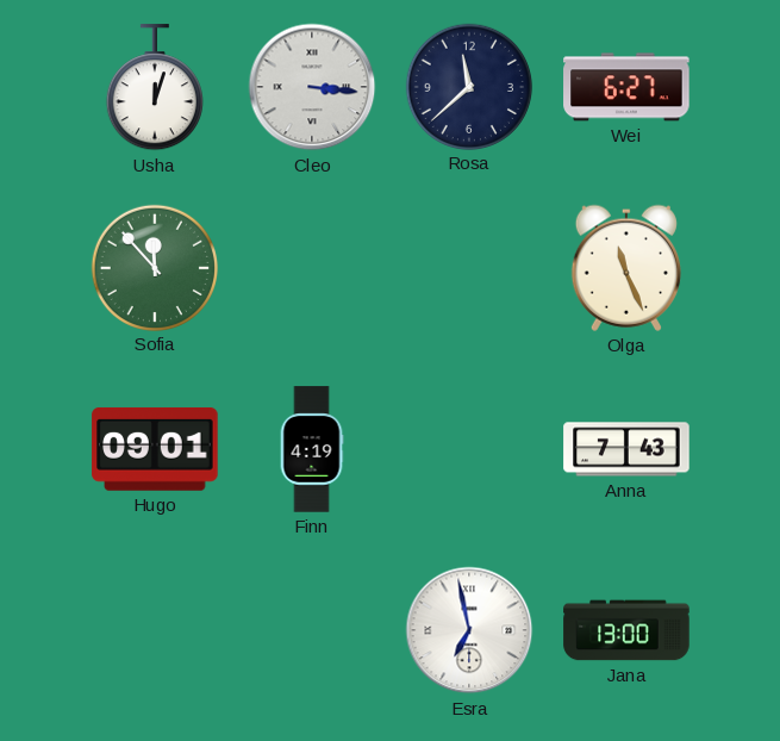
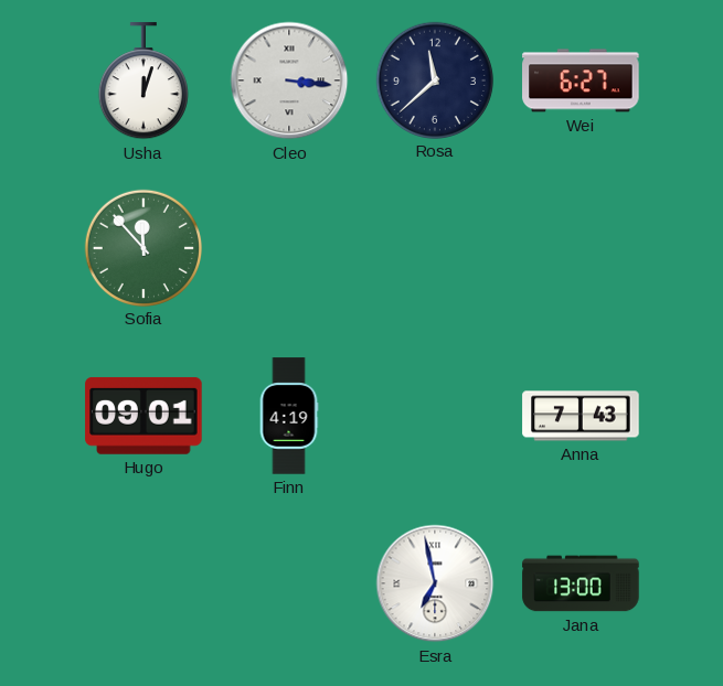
Olga: 11:26 -> none
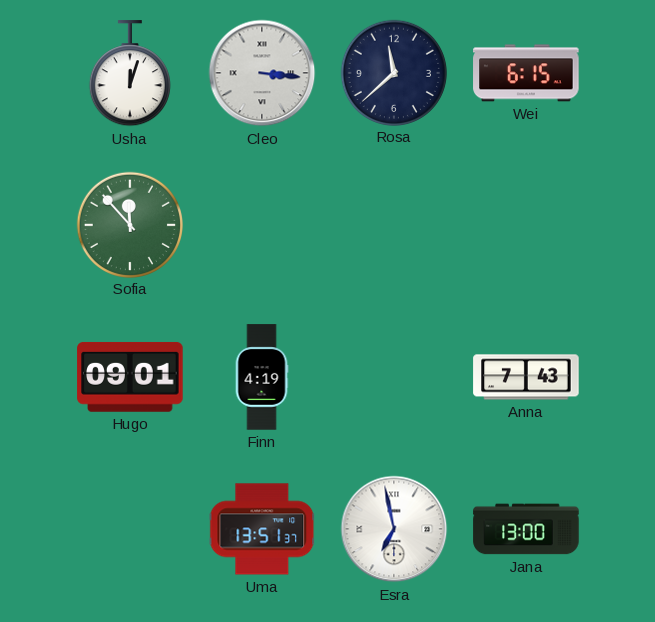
Wei: 6:27 -> 6:15
Uma: none -> 13:51
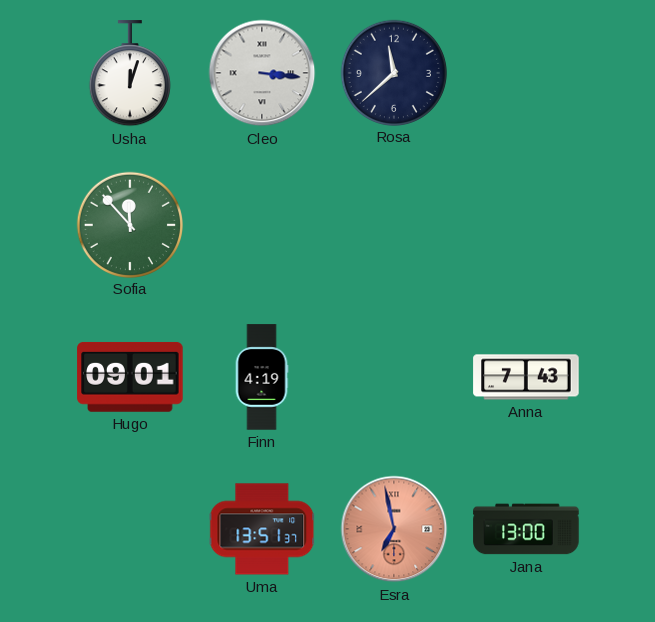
Wei: 6:15 -> none
Esra dial: white -> salmon
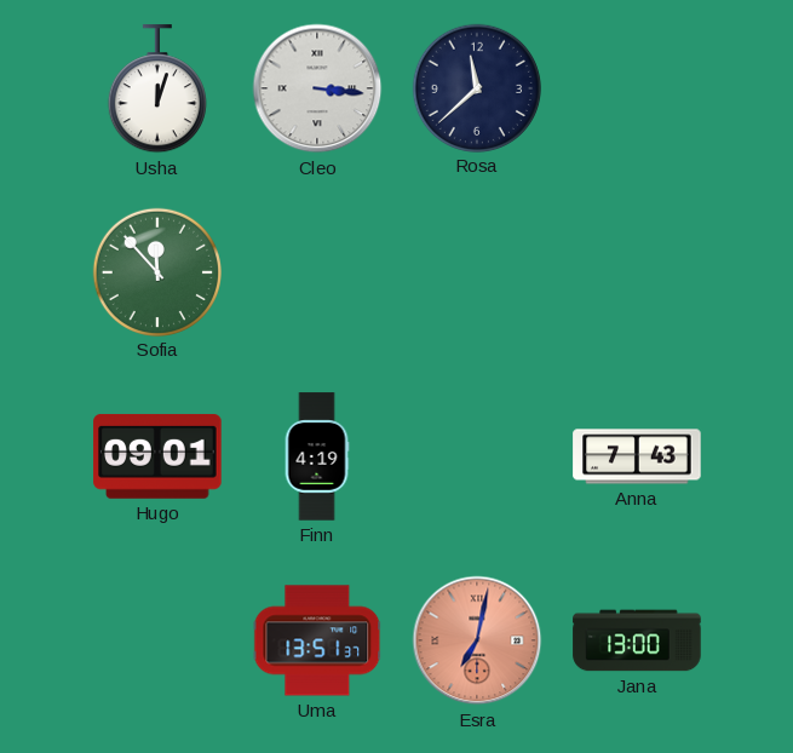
Esra: 6:58 -> 7:02
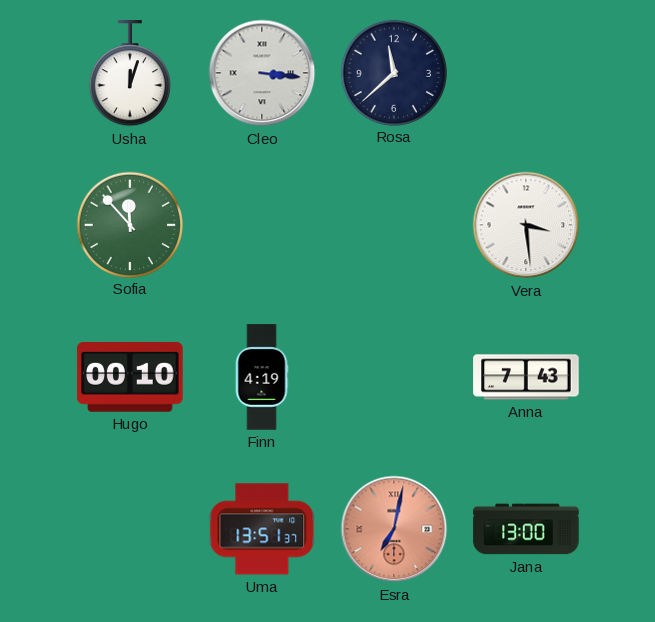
Vera: none -> 3:29
Hugo: 09:01 -> 00:10
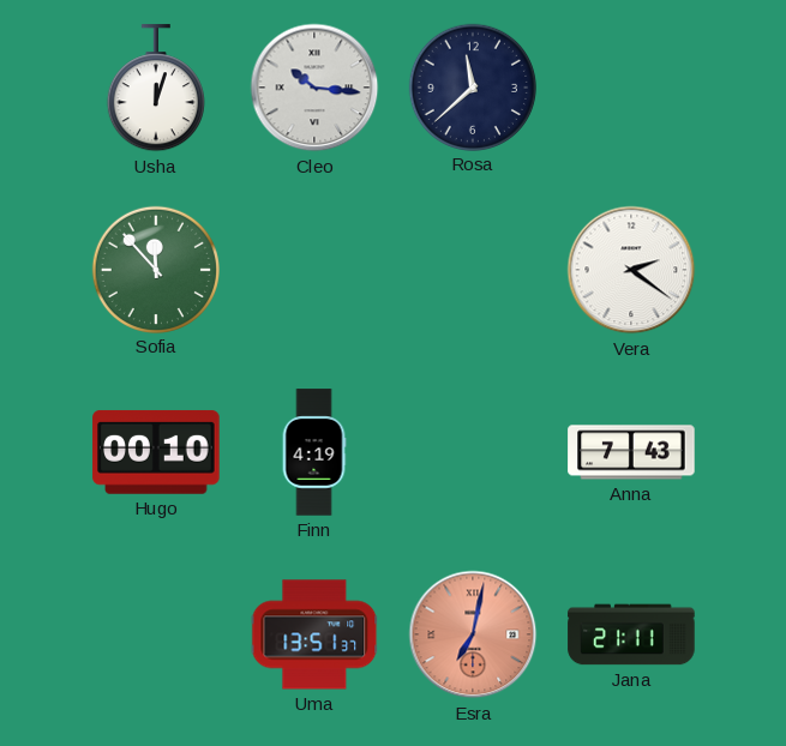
Cleo: 3:16 -> 10:16
Vera: 3:29 -> 2:21
Jana: 13:00 -> 21:11
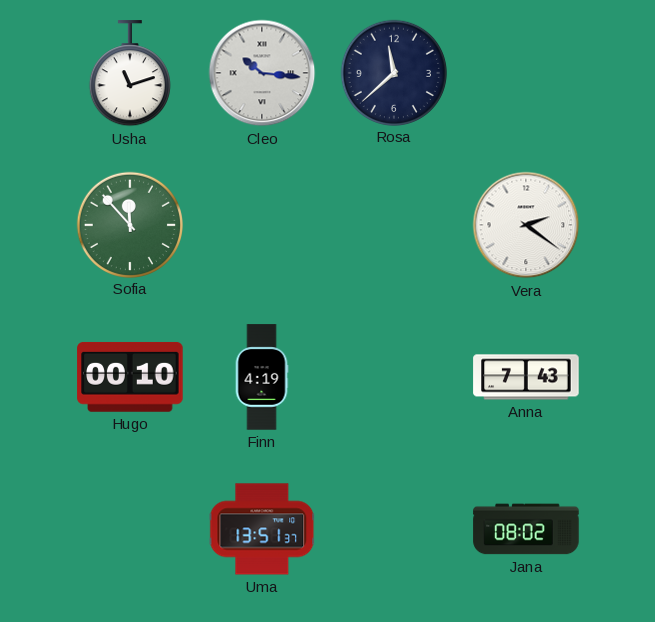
Usha: 12:03 -> 11:12
Esra: 7:02 -> none
Jana: 21:11 -> 08:02
